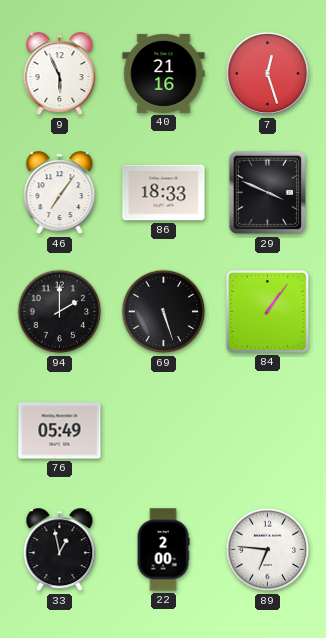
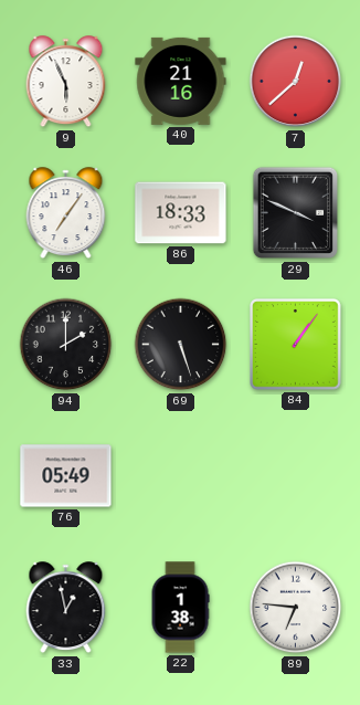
7: 12:27 -> 12:38
22: 2:00 -> 1:38
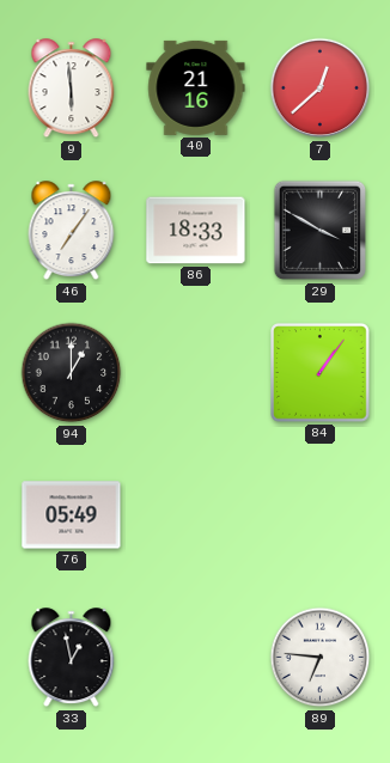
9: 5:56 -> 5:59
29: 3:49 -> 3:50
94: 2:00 -> 1:00
69: 5:27 -> none
22: 1:38 -> none
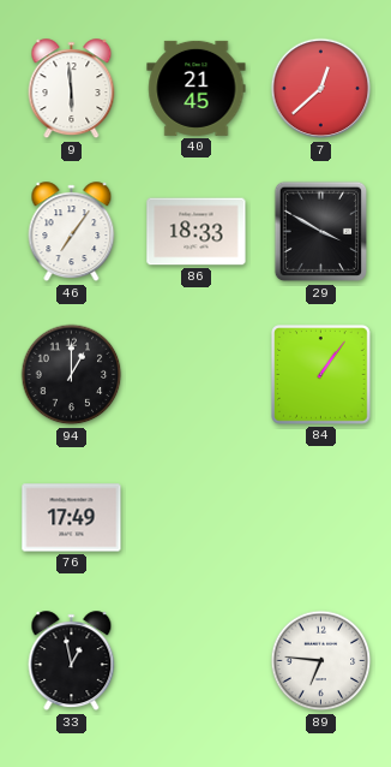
40: 21:16 -> 21:45
76: 05:49 -> 17:49
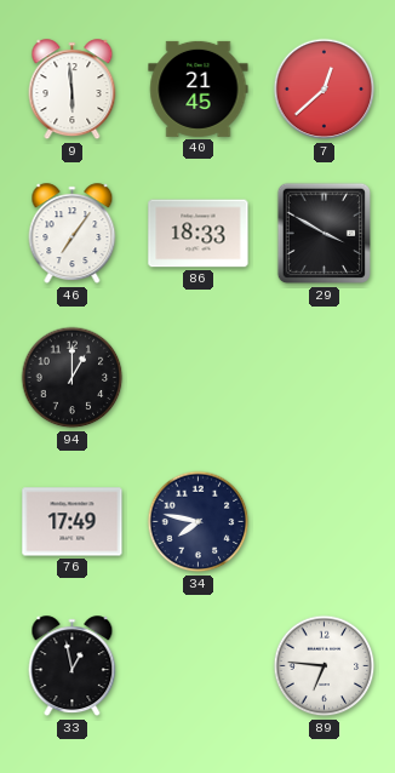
84: 1:06 -> none
34: none -> 7:47
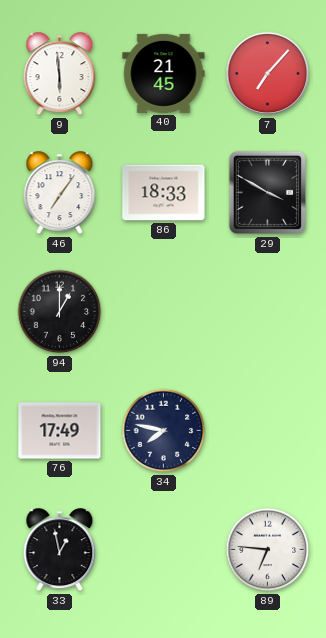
7: 12:38 -> 7:07
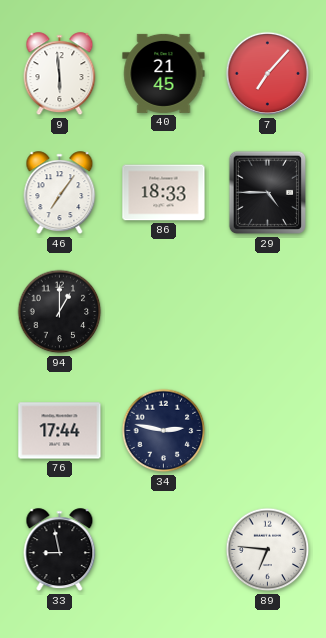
29: 3:50 -> 4:45
76: 17:49 -> 17:44
34: 7:47 -> 2:47
33: 12:58 -> 8:58
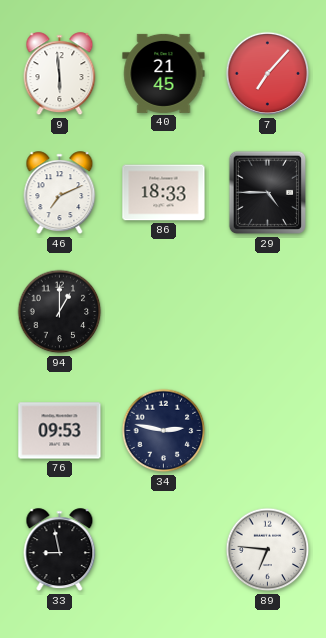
46: 7:06 -> 7:11
76: 17:44 -> 09:53
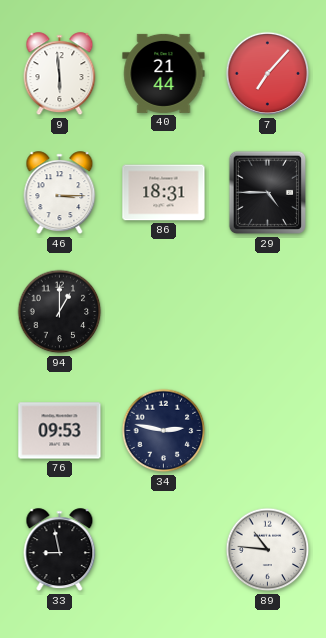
40: 21:45 -> 21:44
46: 7:11 -> 3:15
86: 18:33 -> 18:31
89: 6:46 -> 10:46
